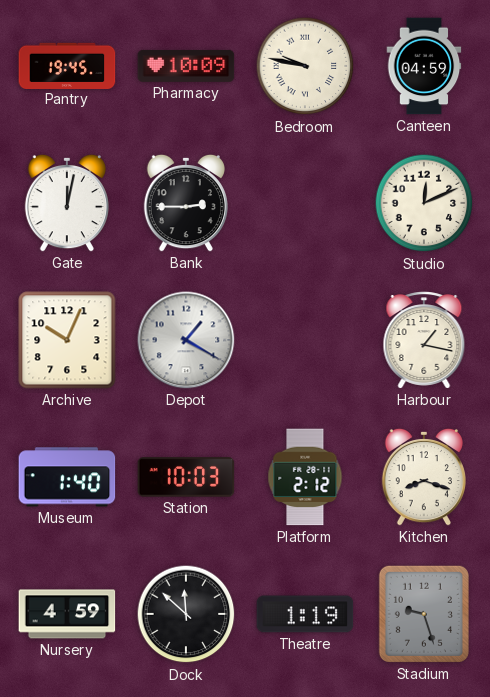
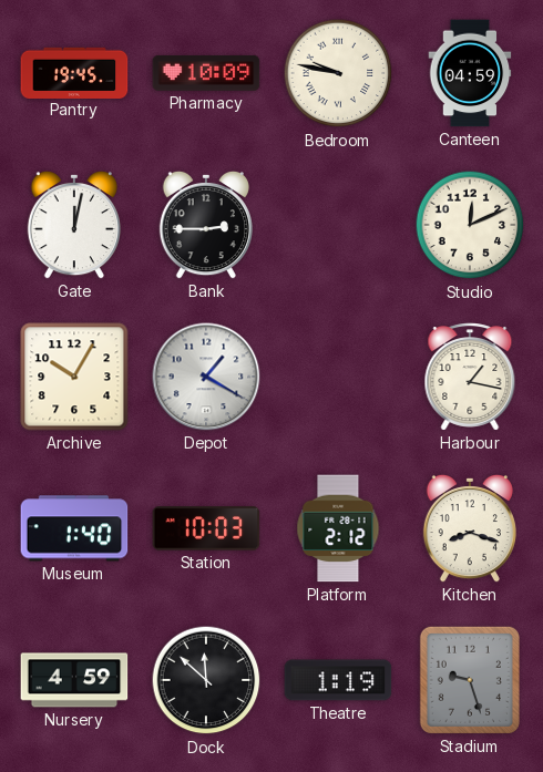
Archive: 10:04 -> 10:05
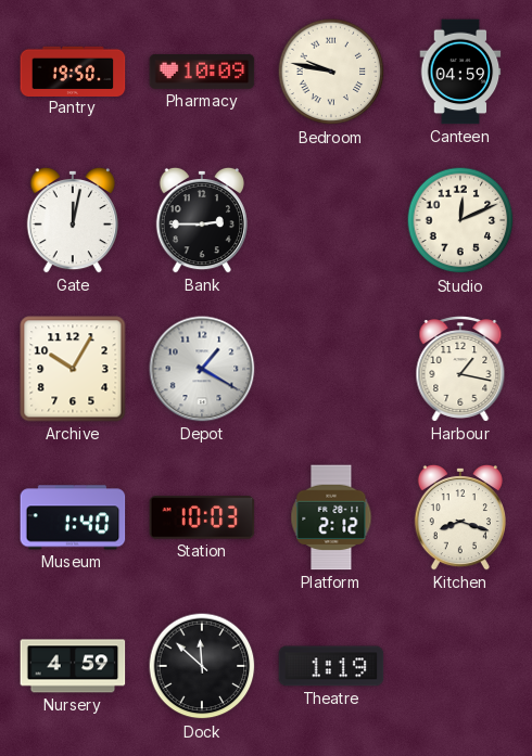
Pantry: 19:45 -> 19:50
Stadium: 9:27 -> none
